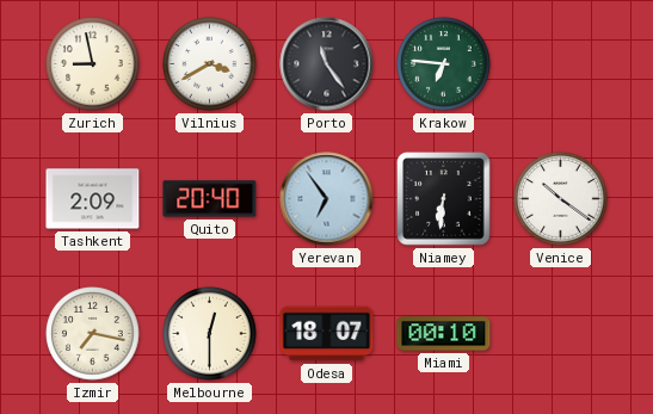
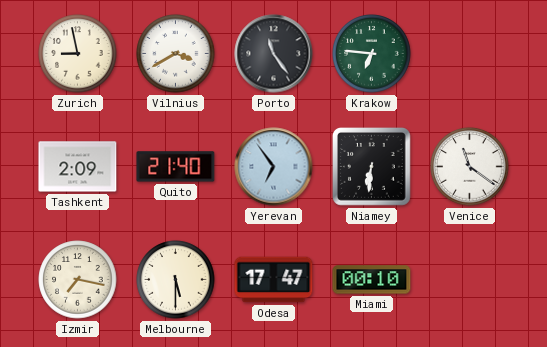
Quito: 20:40 -> 21:40
Venice: 10:21 -> 11:21
Melbourne: 12:30 -> 5:30
Odesa: 18:07 -> 17:47
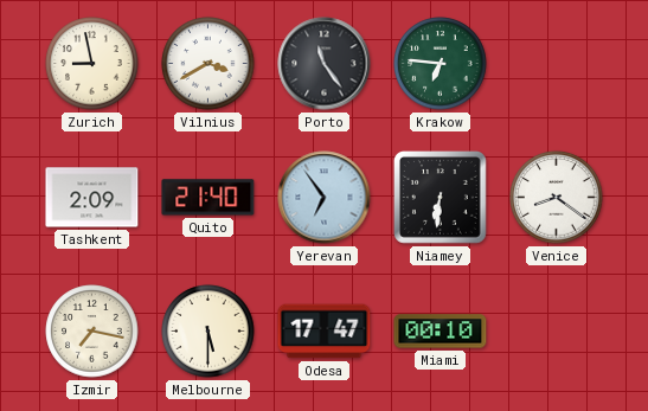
Venice: 11:21 -> 8:21
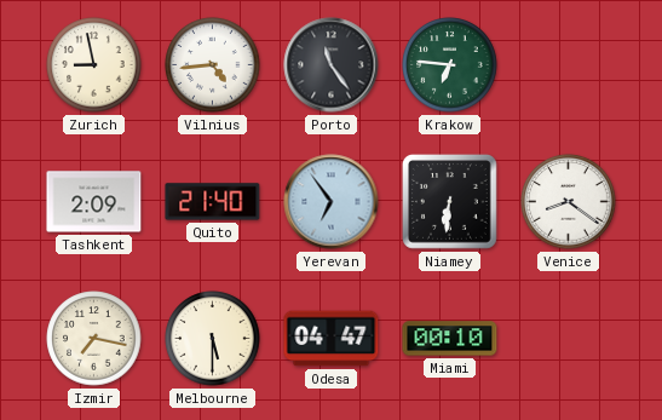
Vilnius: 3:40 -> 4:44
Odesa: 17:47 -> 04:47
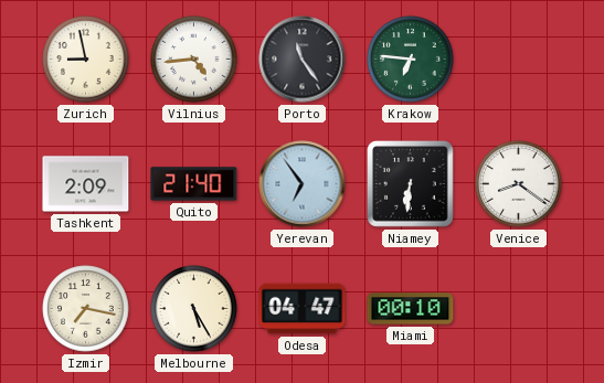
Melbourne: 5:30 -> 5:25
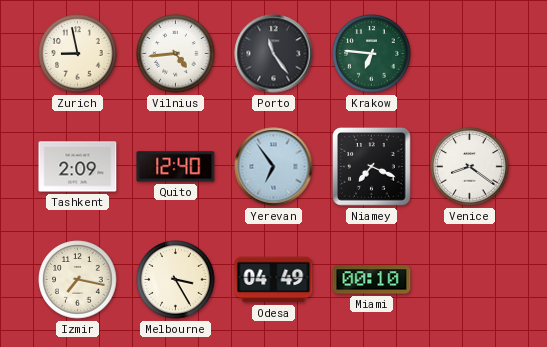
Quito: 21:40 -> 12:40
Niamey: 6:31 -> 7:19
Melbourne: 5:25 -> 3:25
Odesa: 04:47 -> 04:49
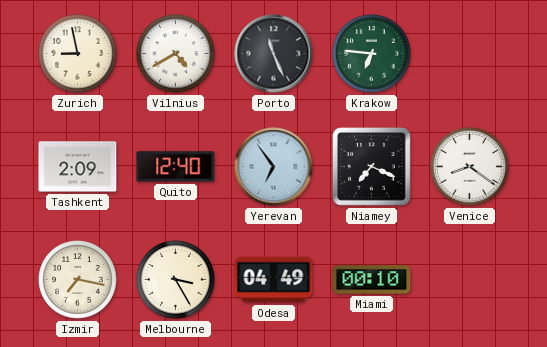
Vilnius: 4:44 -> 4:40
Porto: 11:24 -> 11:26
